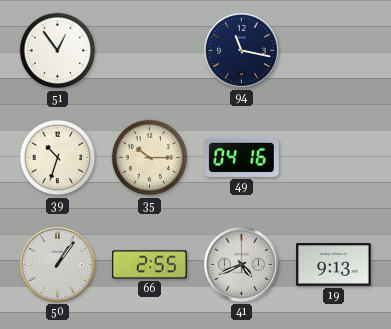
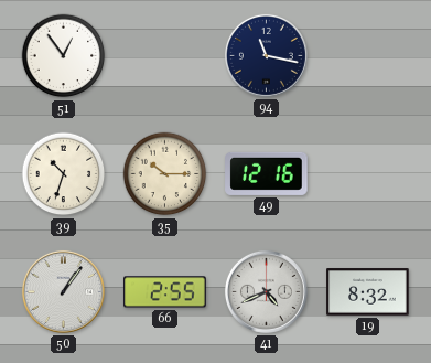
49: 04:16 -> 12:16
19: 9:13 -> 8:32
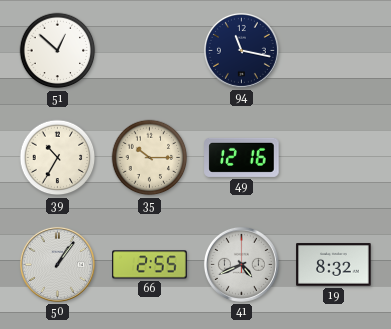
51: 12:54 -> 12:52
39: 10:33 -> 10:35
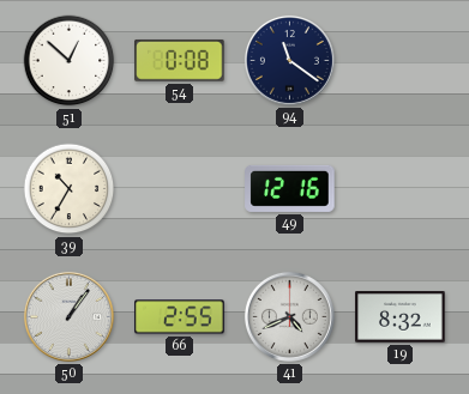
54: none -> 0:08
94: 11:17 -> 11:21
35: 10:15 -> none
